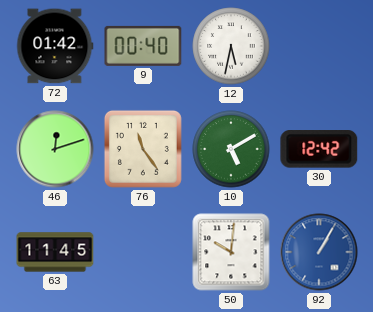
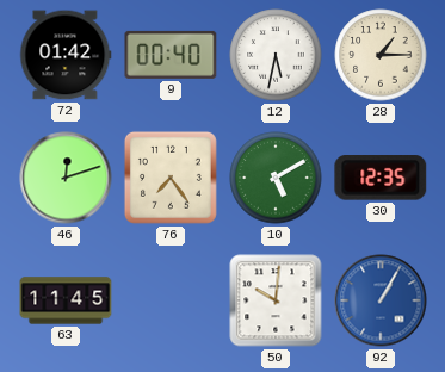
28: none -> 1:15
76: 11:24 -> 7:24
30: 12:42 -> 12:35
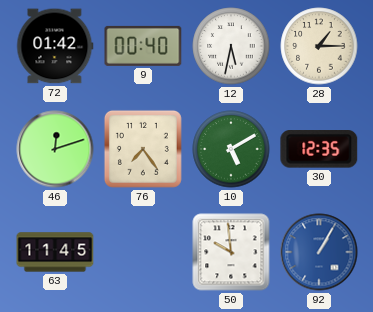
50: 10:01 -> 9:59
